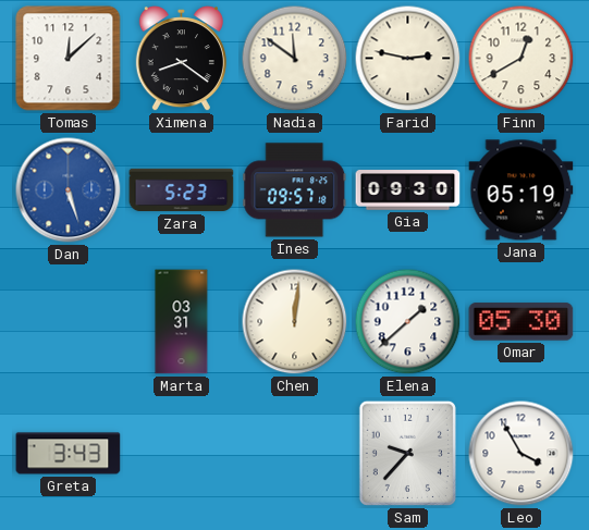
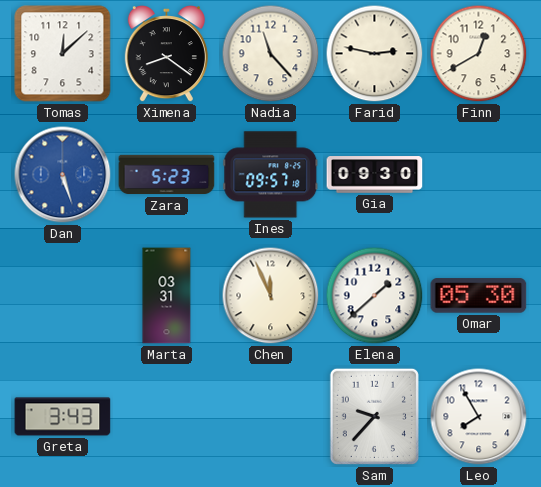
Nadia: 11:51 -> 11:23
Jana: 05:19 -> none
Chen: 12:01 -> 11:56
Leo: 3:55 -> 7:55
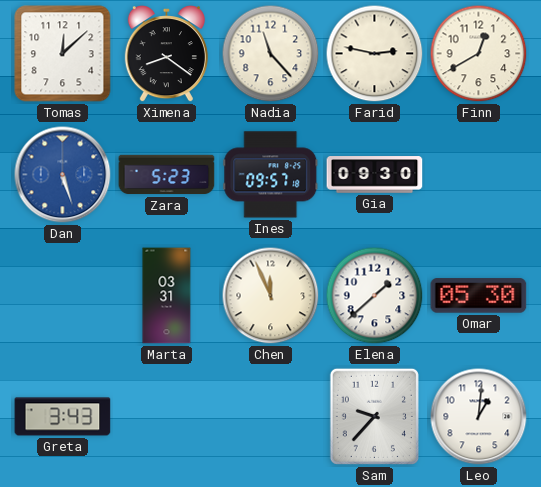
Leo: 7:55 -> 1:01
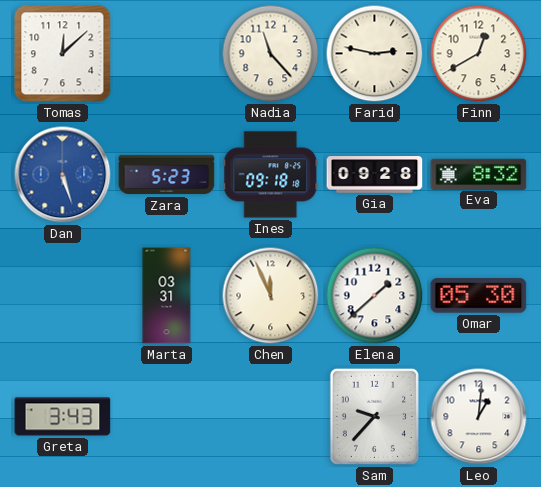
Ximena: 8:21 -> none
Ines: 09:57 -> 09:18
Gia: 09:30 -> 09:28
Eva: none -> 8:32
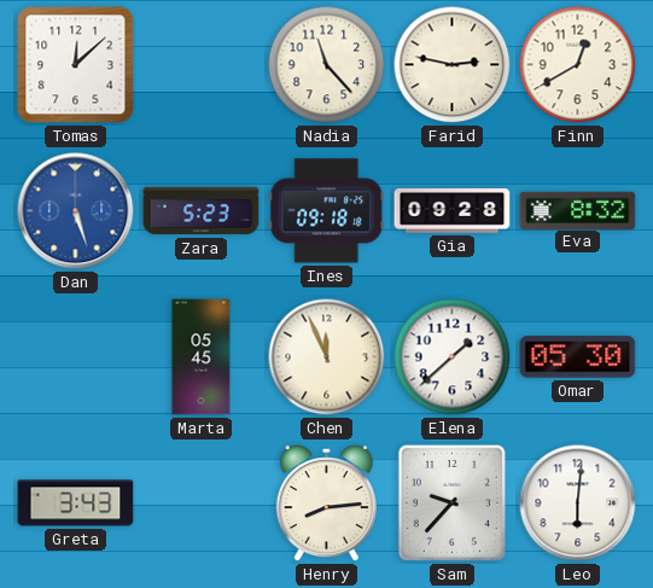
Marta: 03:31 -> 05:45
Henry: none -> 8:14
Leo: 1:01 -> 6:01
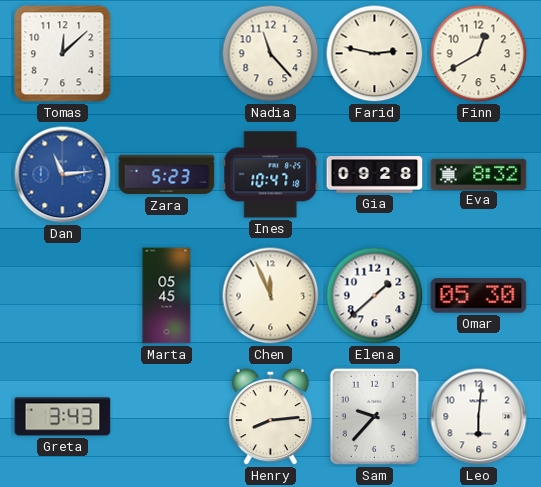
Dan: 5:27 -> 11:14
Ines: 09:18 -> 10:47
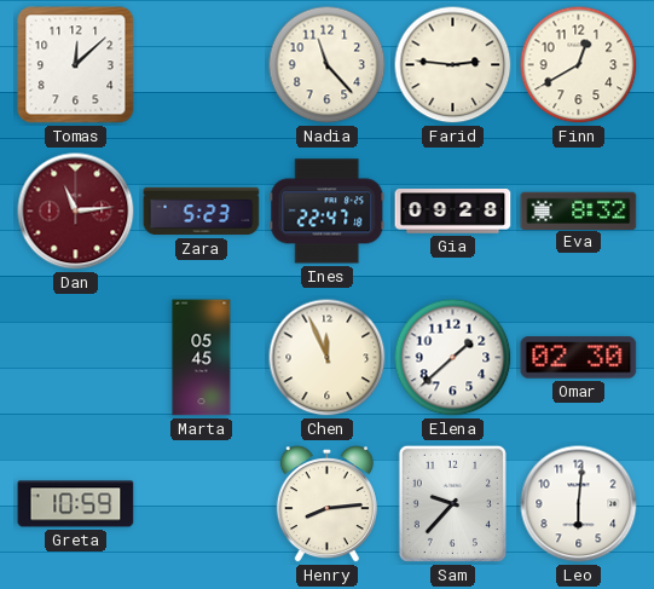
Farid: 2:47 -> 2:46
Dan dial: blue -> burgundy
Ines: 10:47 -> 22:47
Omar: 05:30 -> 02:30
Greta: 3:43 -> 10:59
